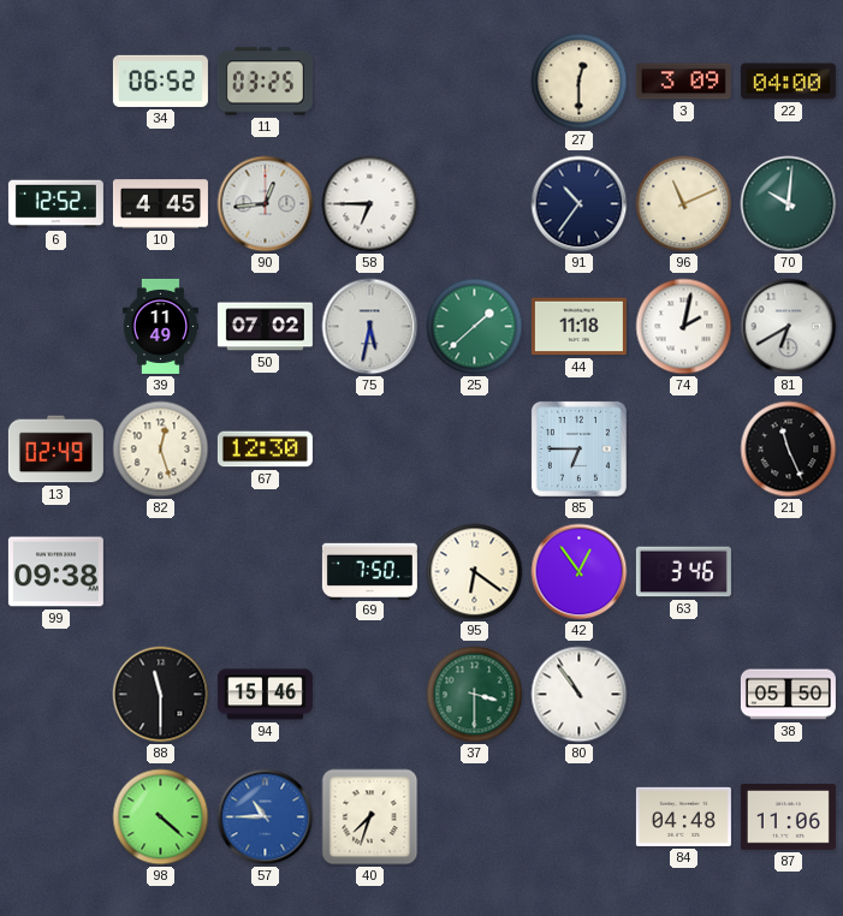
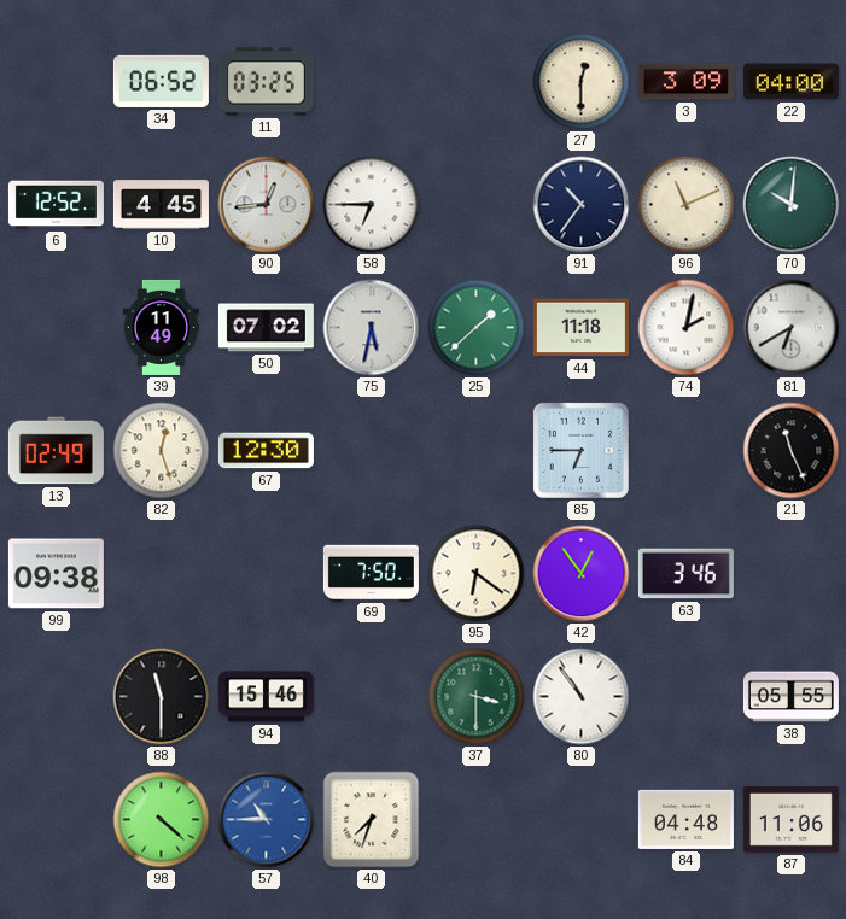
38: 05:50 -> 05:55
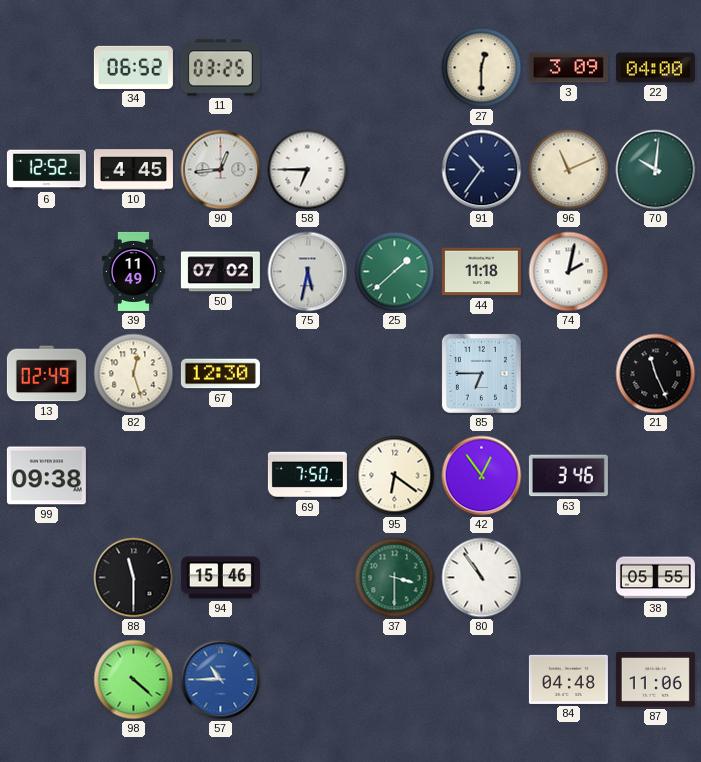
81: 6:40 -> none
40: 7:33 -> none
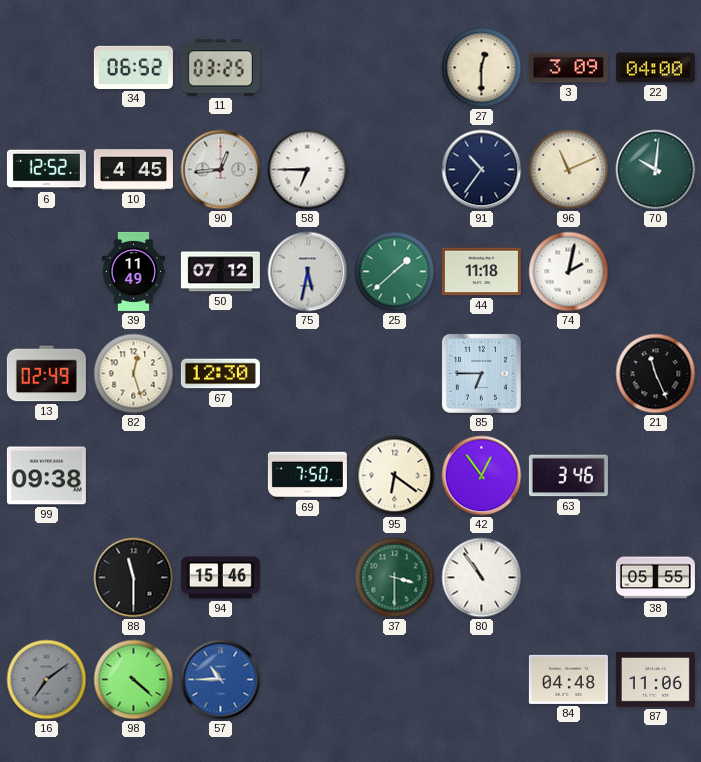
50: 07:02 -> 07:12
16: none -> 7:09
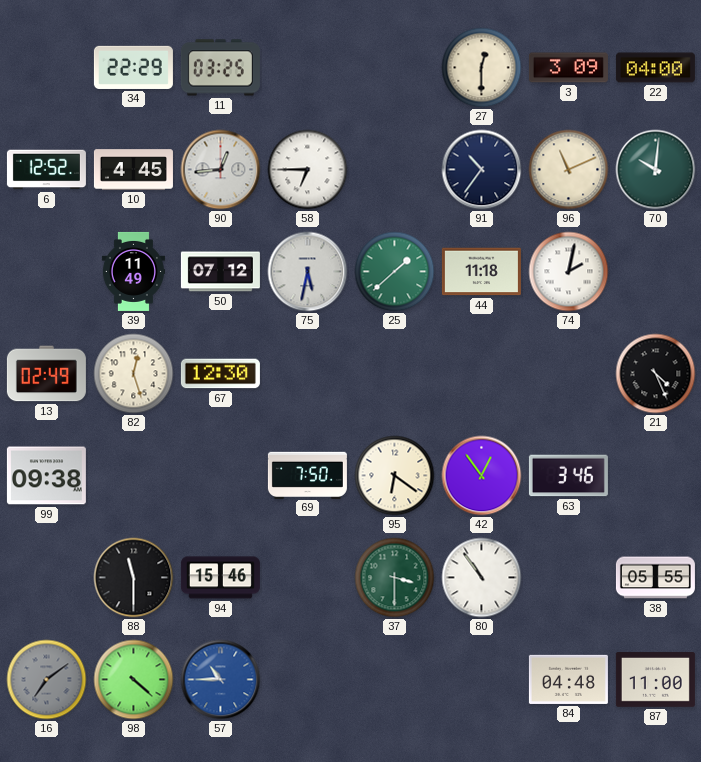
34: 06:52 -> 22:29
85: 6:45 -> none
21: 11:26 -> 4:26
87: 11:06 -> 11:00
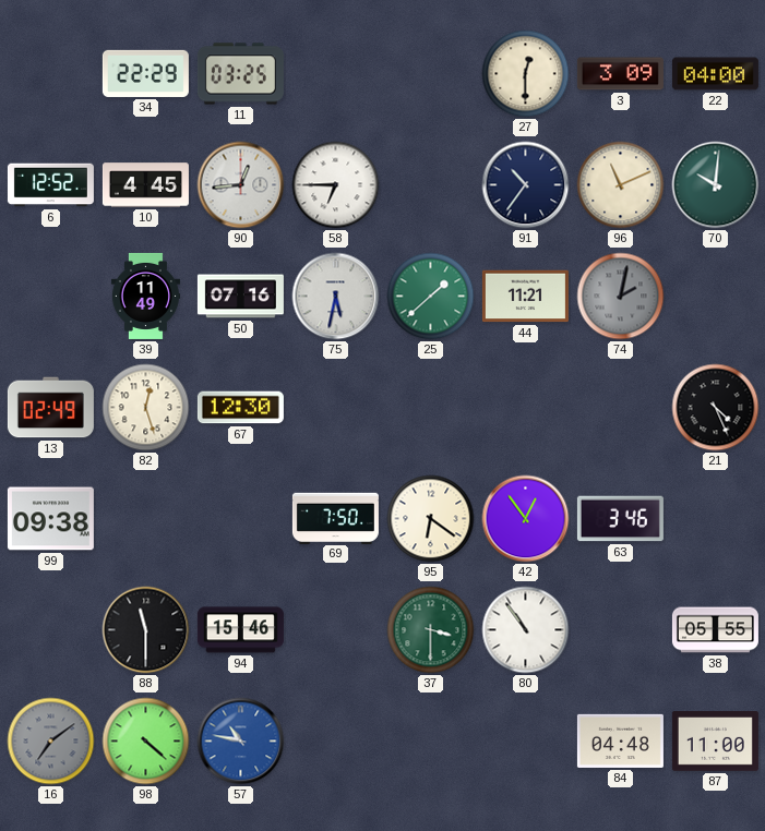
50: 07:12 -> 07:16
44: 11:18 -> 11:21
74 dial: white -> grey
57: 10:45 -> 10:47
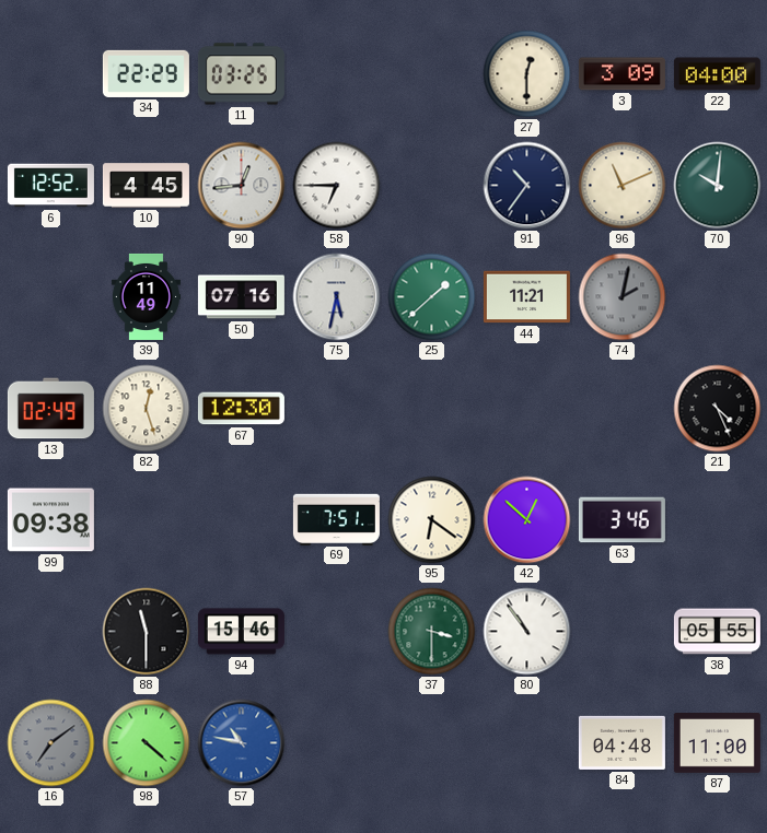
69: 7:50 -> 7:51
42: 12:54 -> 12:52
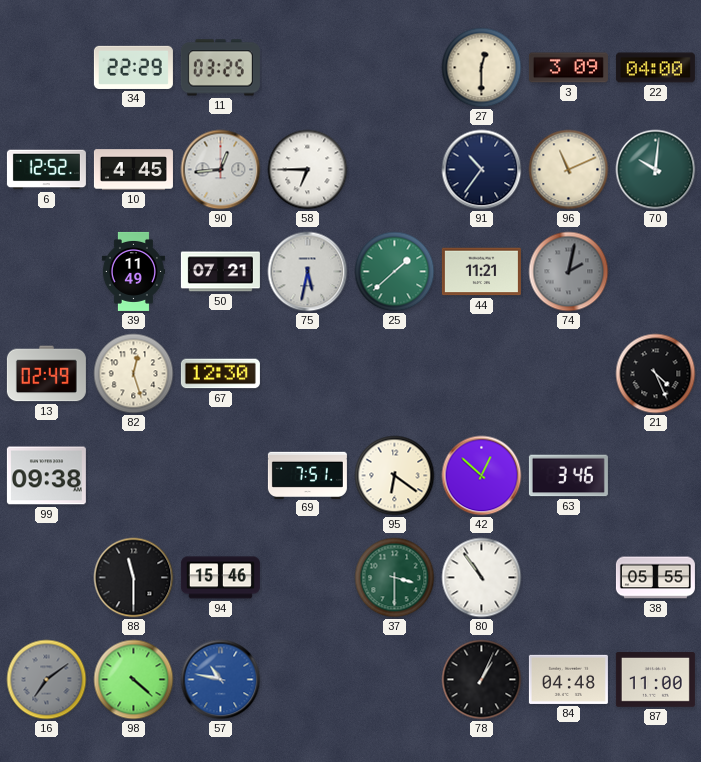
50: 07:16 -> 07:21
78: none -> 1:04
